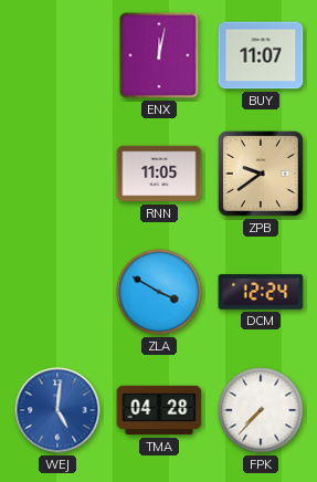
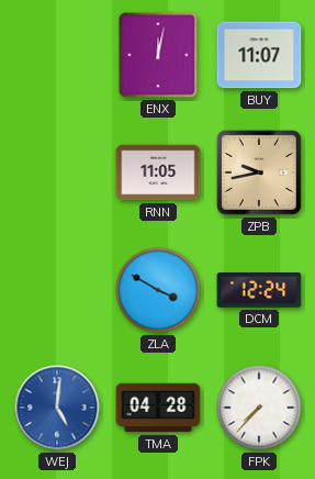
ZPB: 9:39 -> 9:43
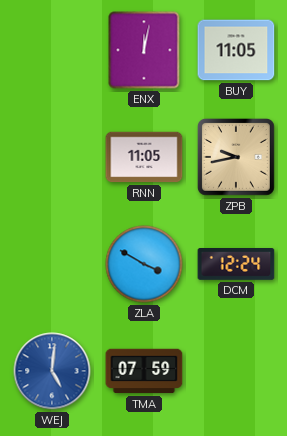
BUY: 11:07 -> 11:05
TMA: 04:28 -> 07:59
FPK: 7:37 -> none
